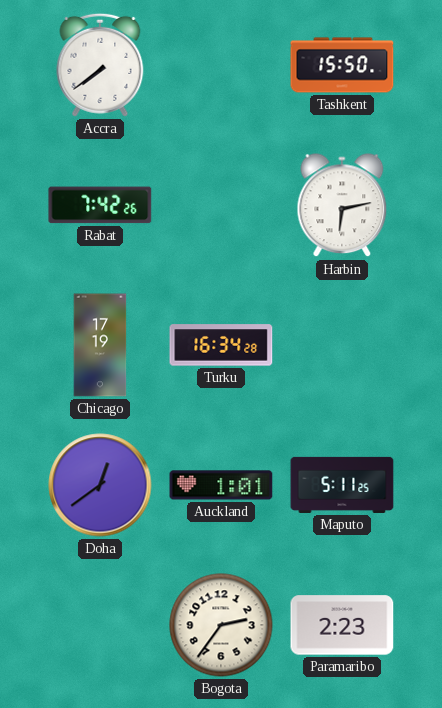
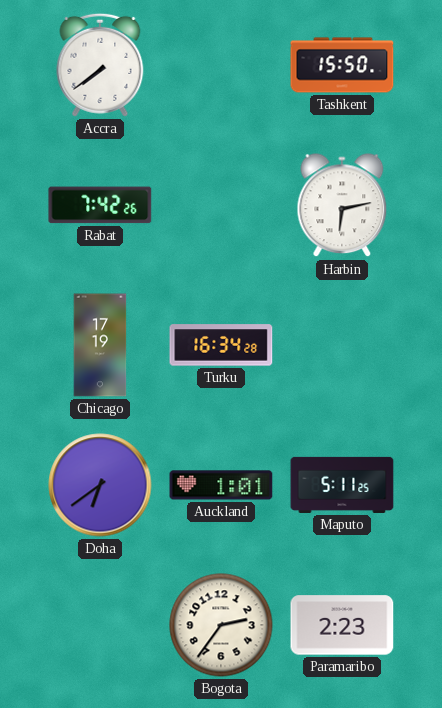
Doha: 12:39 -> 6:39
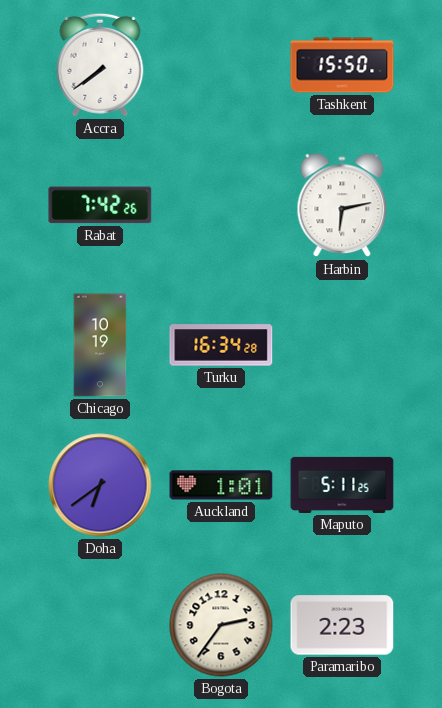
Chicago: 17:19 -> 10:19
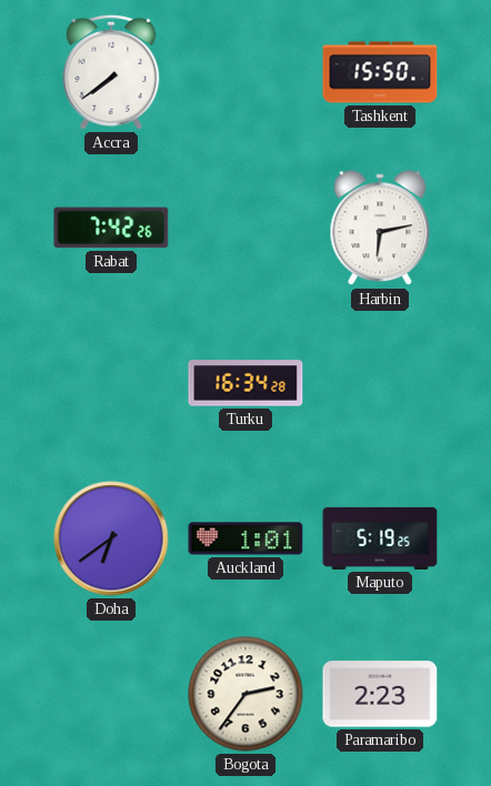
Chicago: 10:19 -> none
Maputo: 5:11 -> 5:19
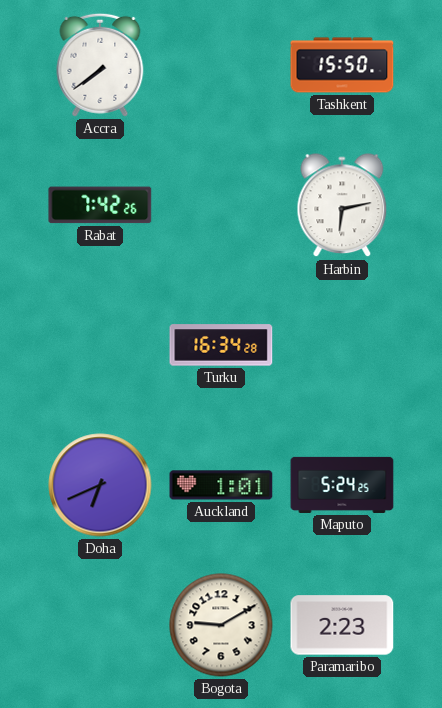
Doha: 6:39 -> 6:41
Maputo: 5:19 -> 5:24
Bogota: 2:36 -> 9:10
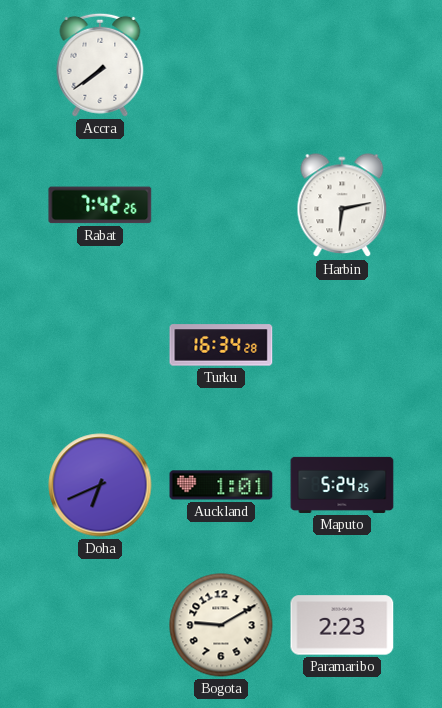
Tashkent: 15:50 -> none
